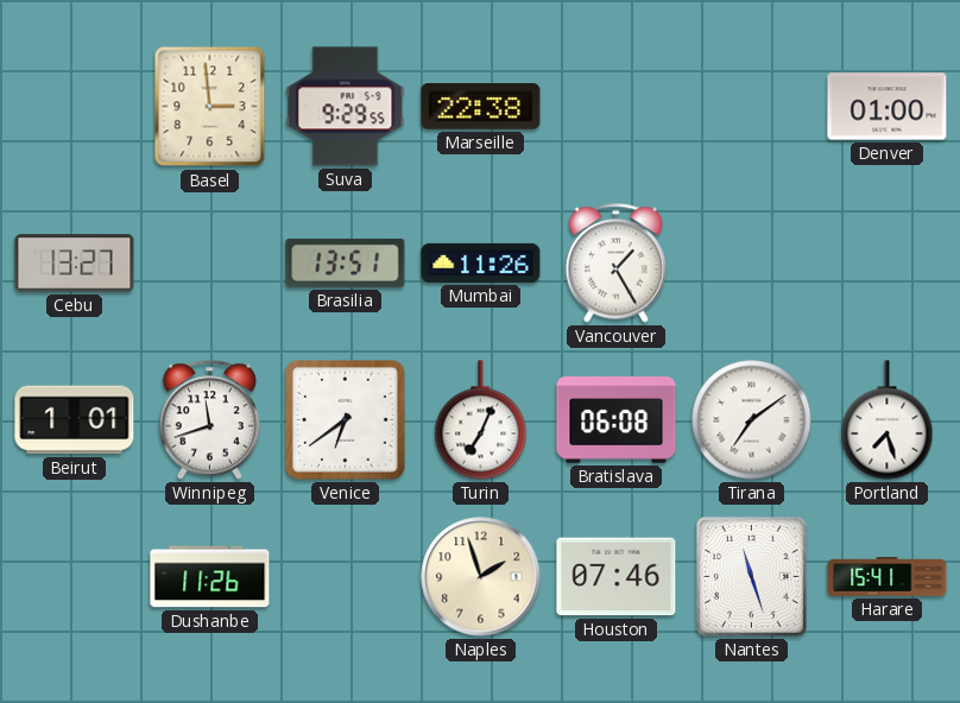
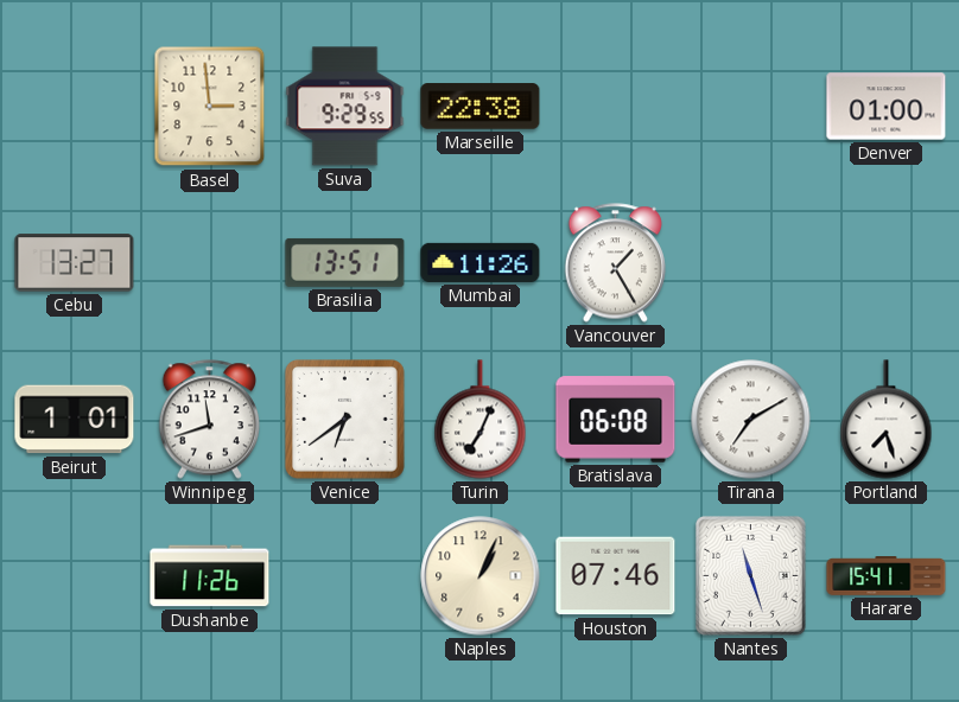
Tirana: 7:09 -> 7:10
Naples: 1:57 -> 1:04
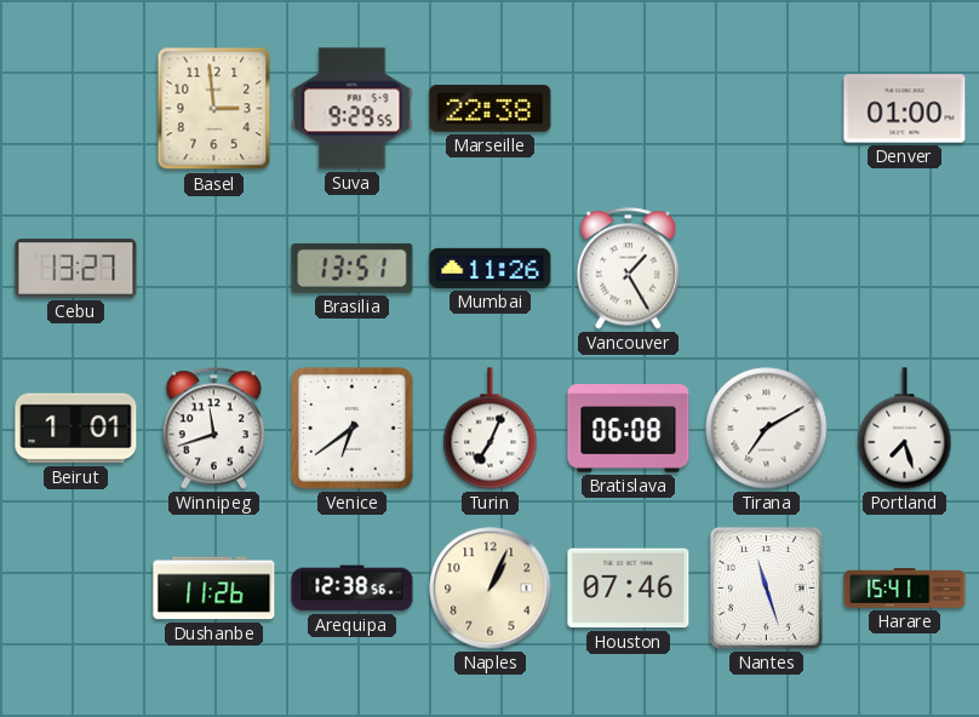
Arequipa: none -> 12:38
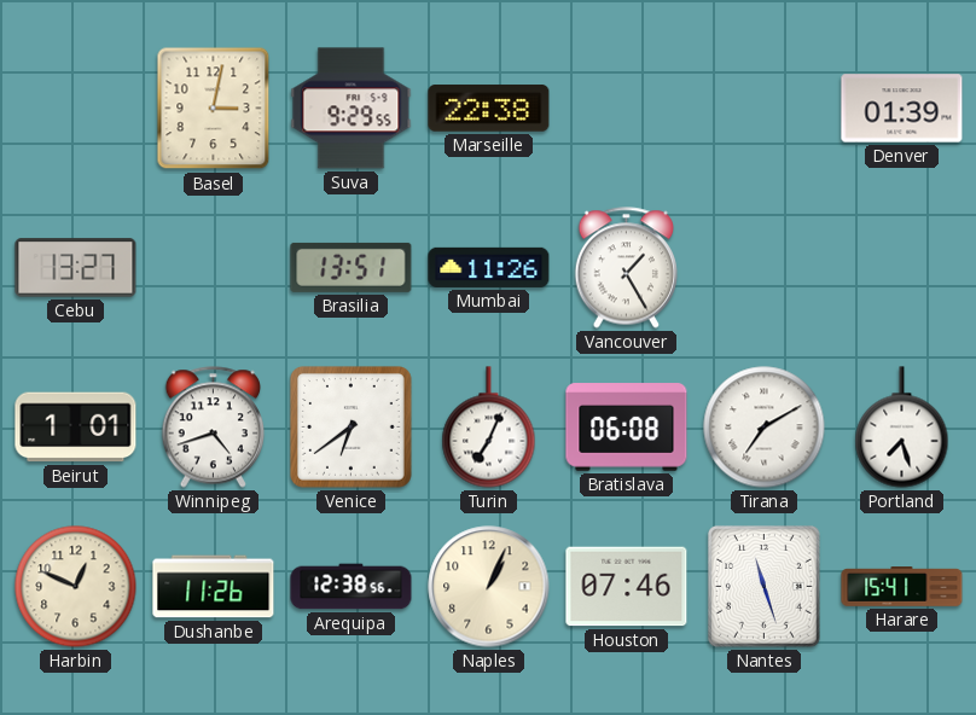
Basel: 2:59 -> 3:02
Denver: 01:00 -> 01:39
Winnipeg: 11:42 -> 4:42
Harbin: none -> 12:49
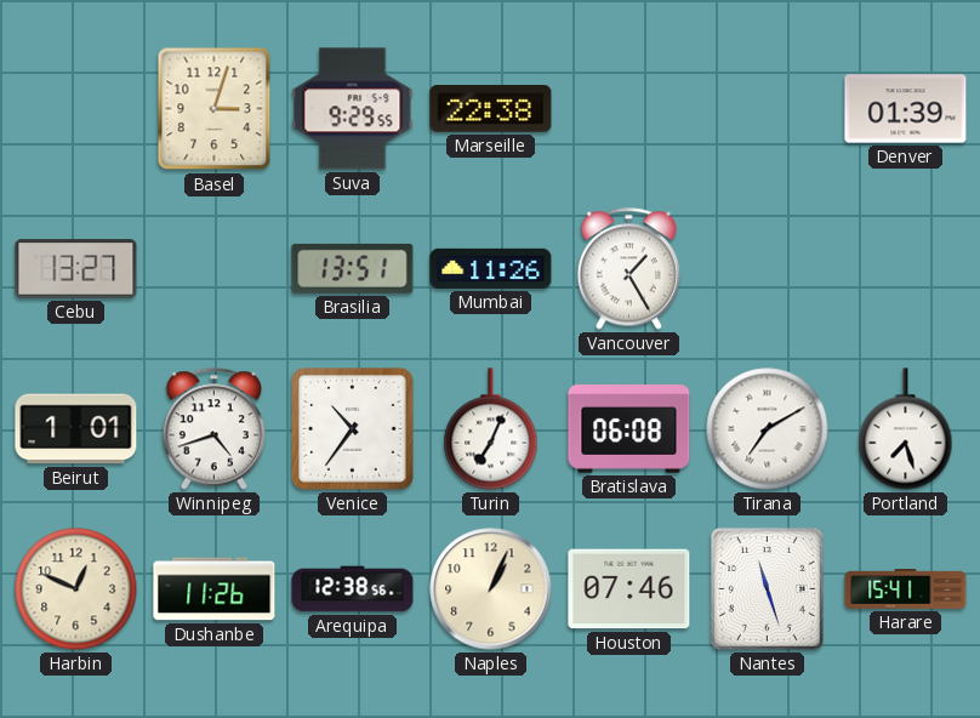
Basel: 3:02 -> 3:03
Venice: 6:39 -> 10:36
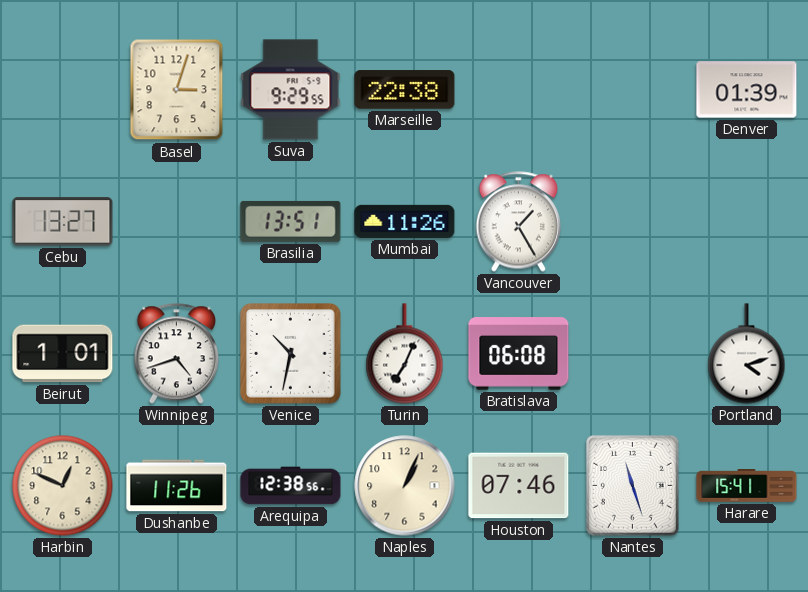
Venice: 10:36 -> 10:32
Tirana: 7:10 -> none
Portland: 7:27 -> 4:12
